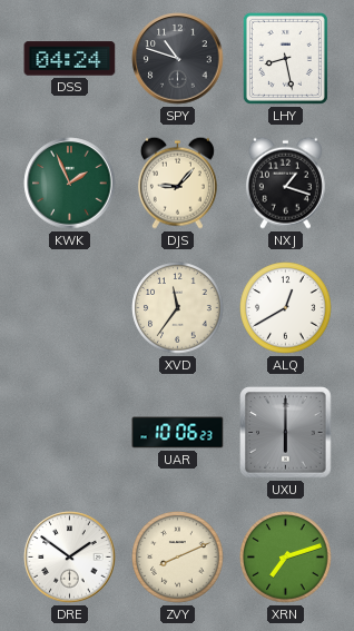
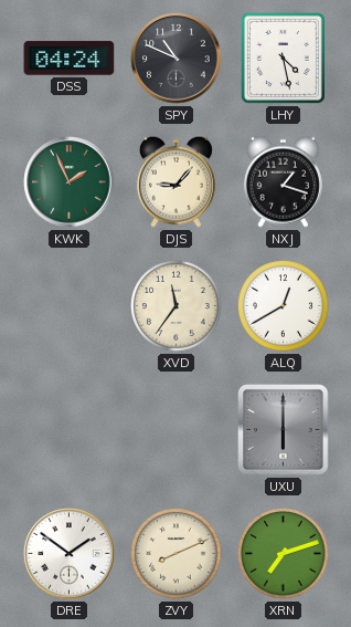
SPY: 10:48 -> 10:49
LHY: 8:28 -> 4:28
UAR: 10:06 -> none
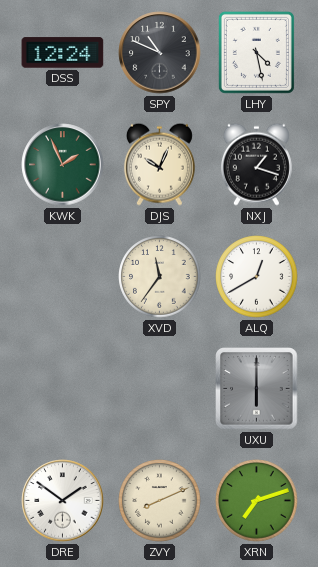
DSS: 04:24 -> 12:24
DJS: 9:07 -> 10:04
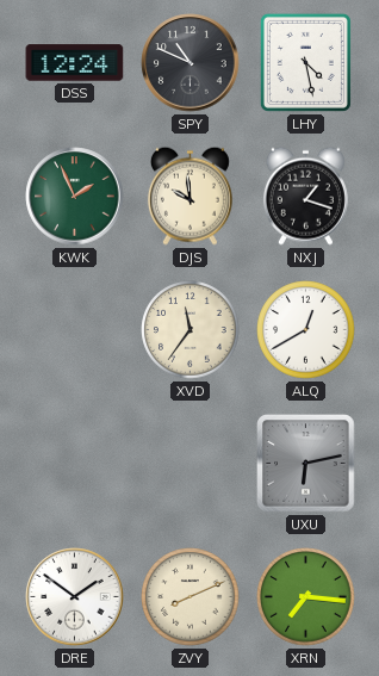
DJS: 10:04 -> 9:59
UXU: 6:00 -> 6:13
XRN: 7:12 -> 7:16
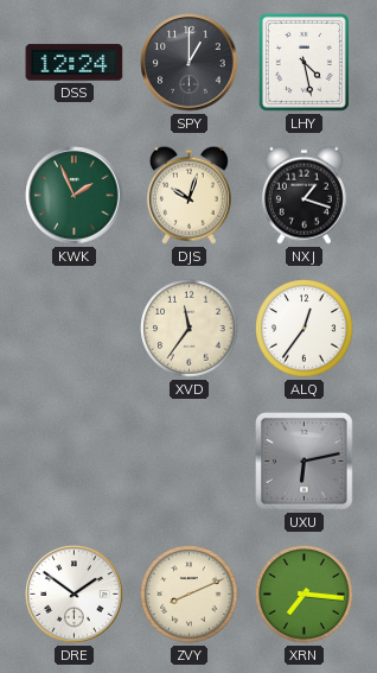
SPY: 10:49 -> 1:00
DJS: 9:59 -> 10:03
ALQ: 12:40 -> 12:36
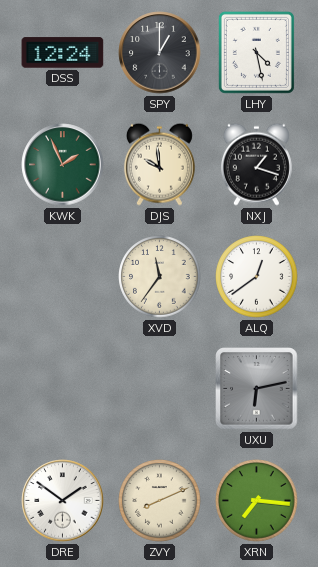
DJS: 10:03 -> 9:59
ALQ: 12:36 -> 12:39
